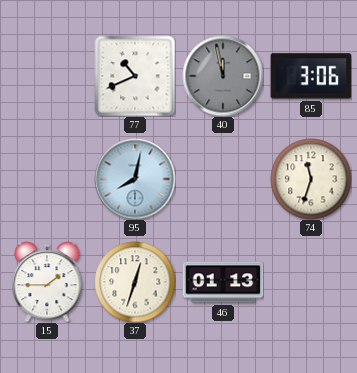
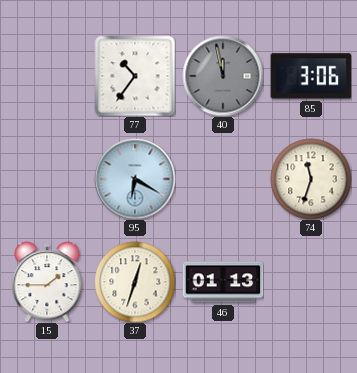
77: 10:41 -> 10:36
95: 8:02 -> 6:20
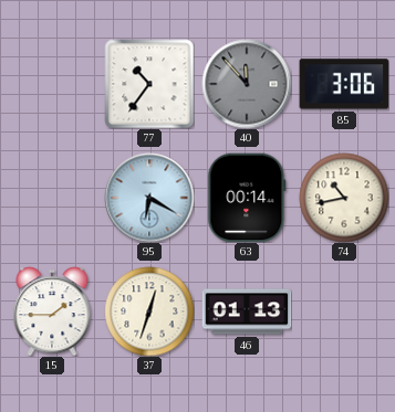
40: 11:58 -> 11:53
63: none -> 00:14
74: 11:33 -> 10:43
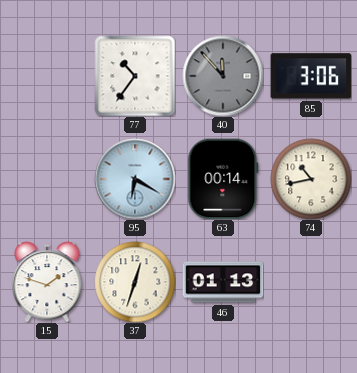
15: 1:45 -> 1:48
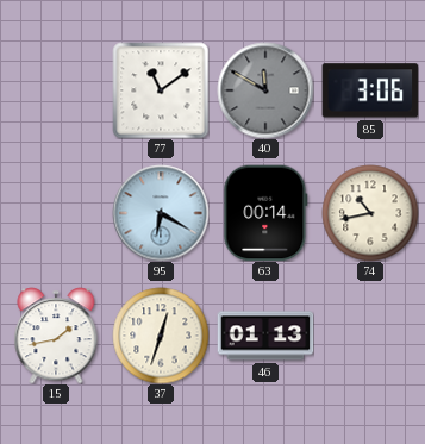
77: 10:36 -> 11:09
40: 11:53 -> 11:50
15: 1:48 -> 1:43
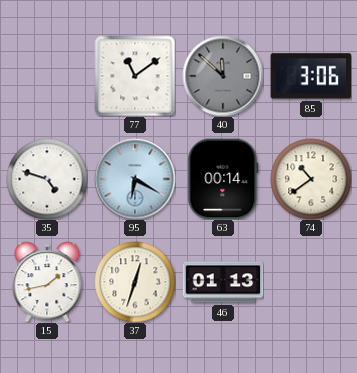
40: 11:50 -> 11:52
35: none -> 4:48
74: 10:43 -> 10:39
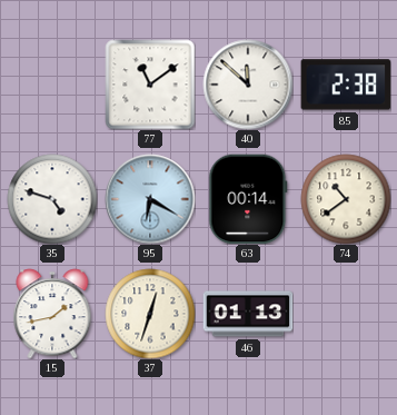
40 dial: grey -> white
85: 3:06 -> 2:38
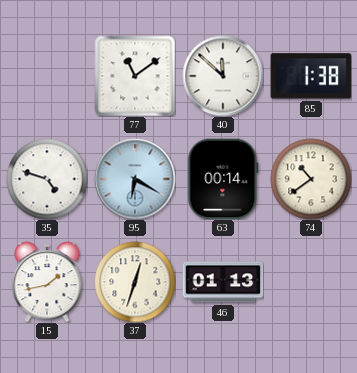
85: 2:38 -> 1:38
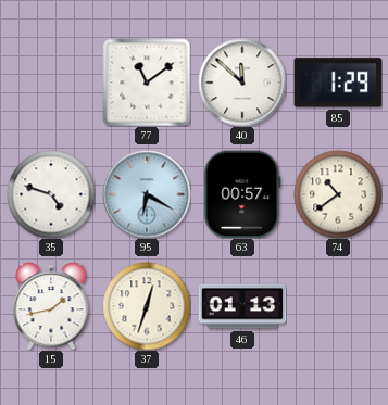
85: 1:38 -> 1:29
63: 00:14 -> 00:57
